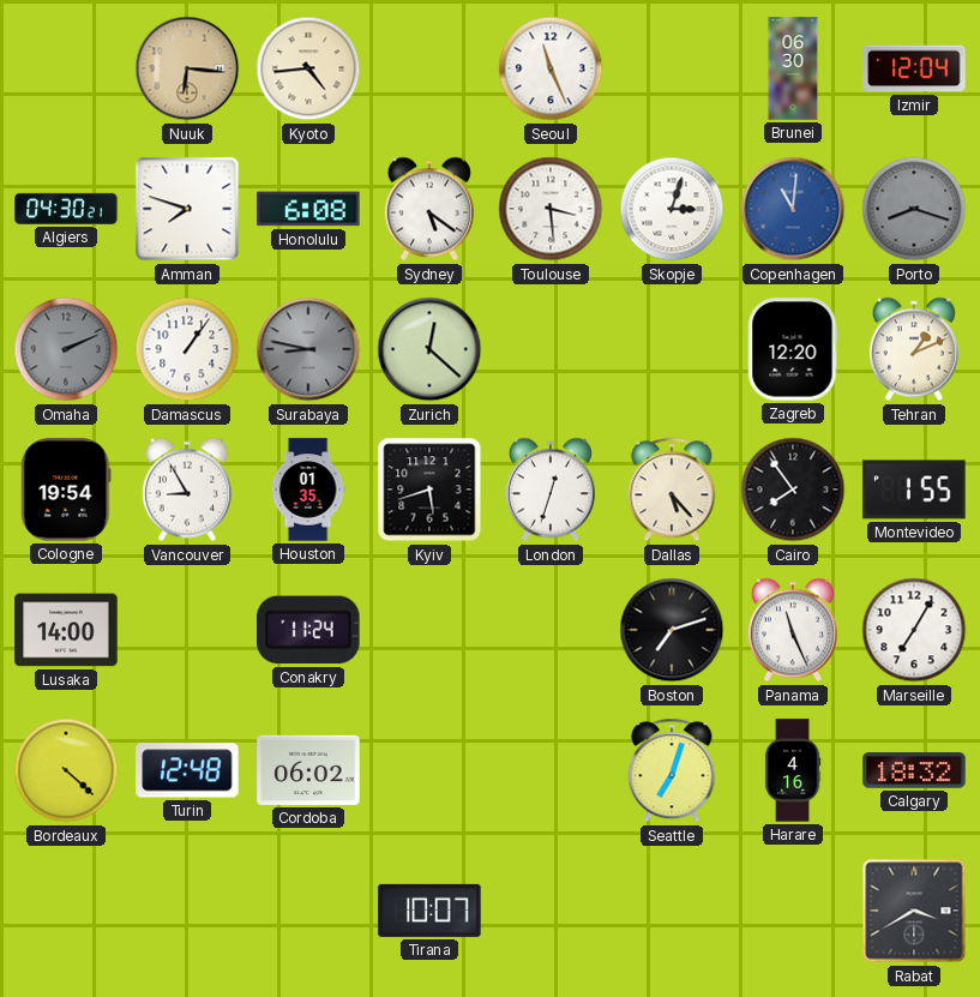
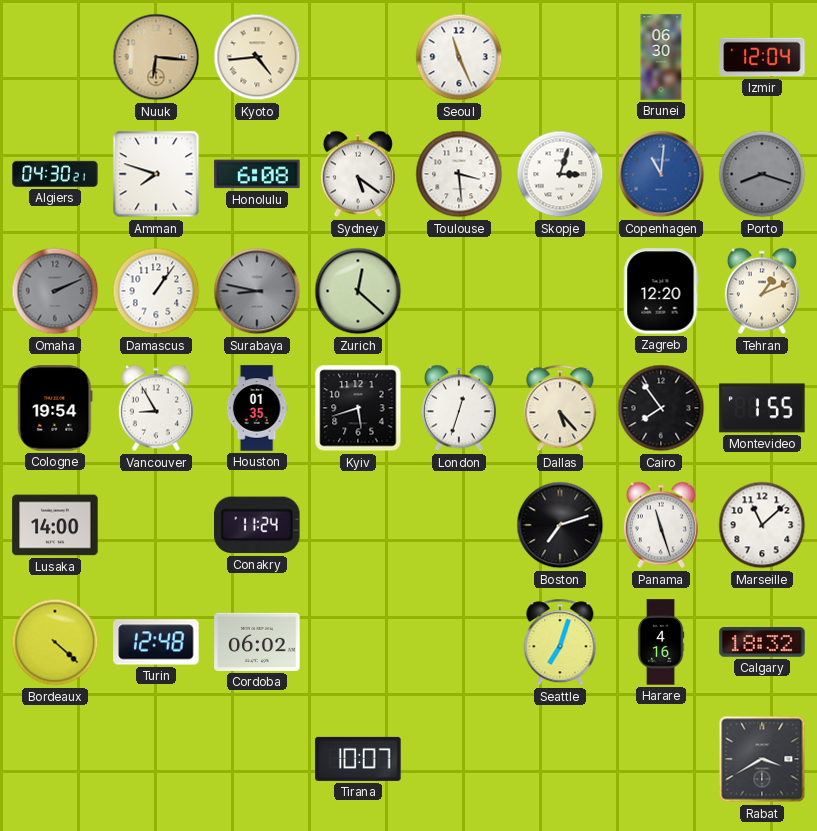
Panama: 11:26 -> 11:27
Marseille: 7:05 -> 11:08
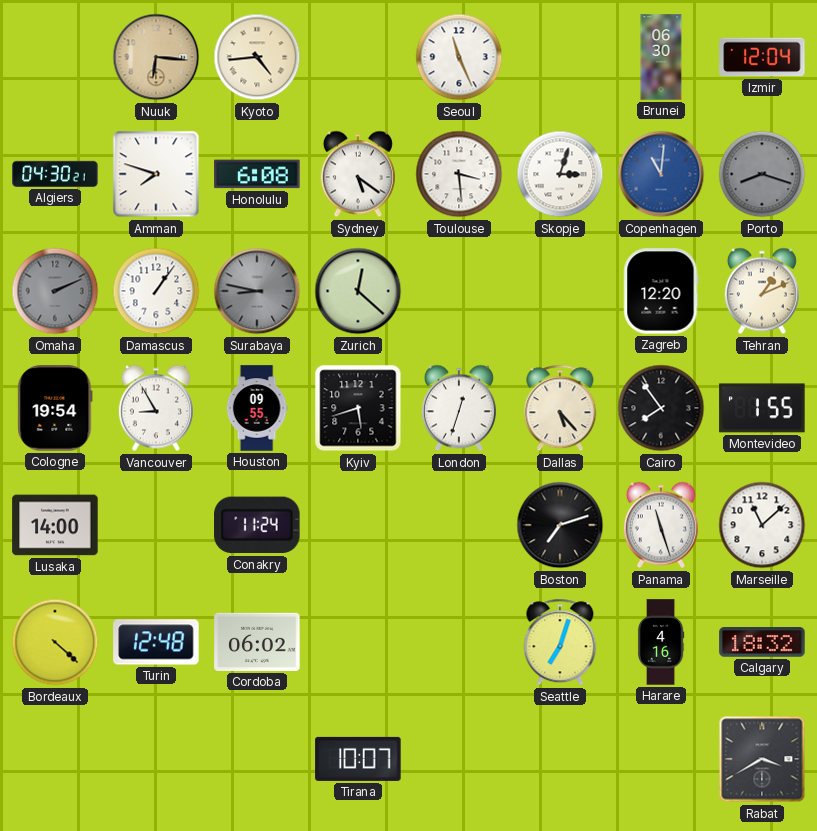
Houston: 01:35 -> 09:55
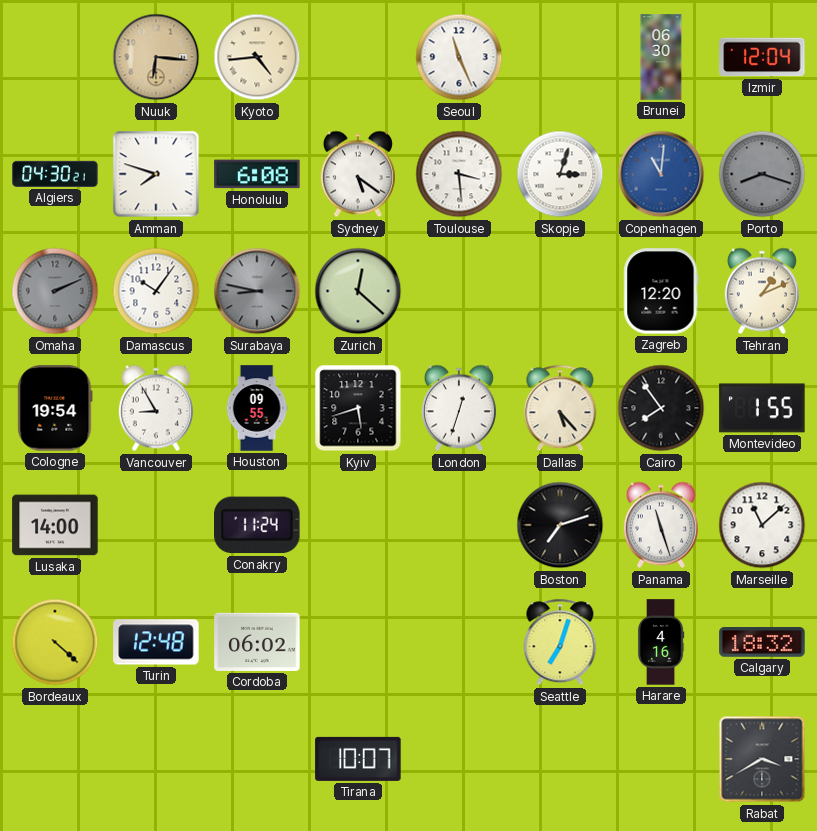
Damascus: 1:06 -> 10:06
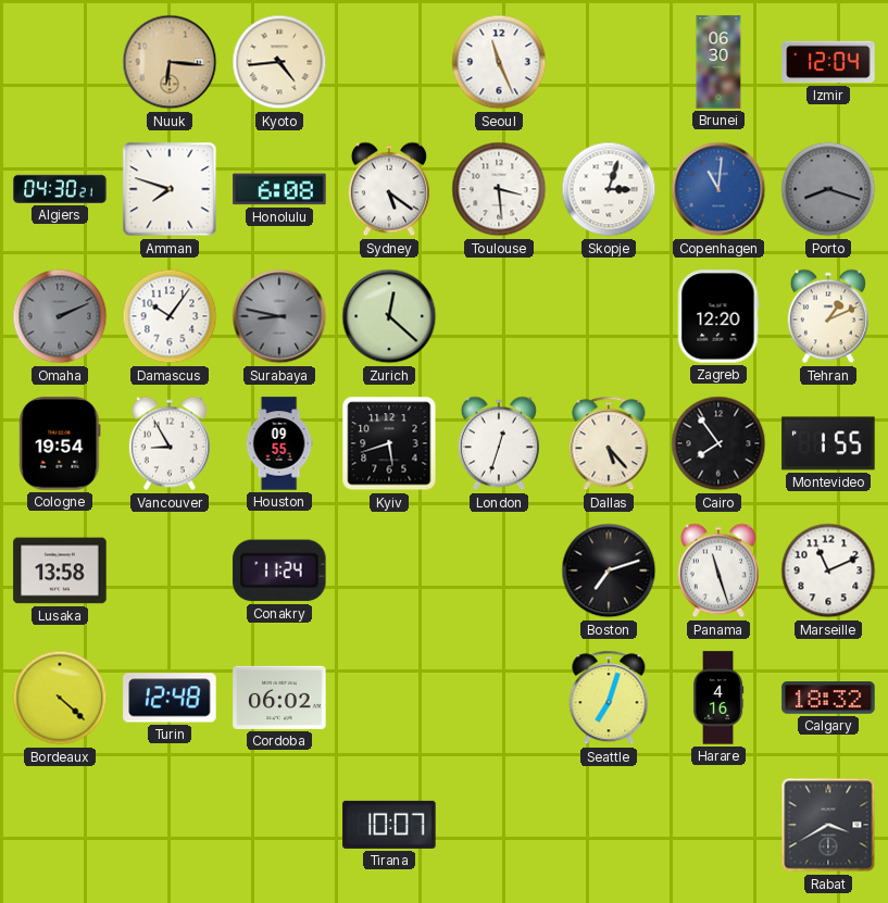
Lusaka: 14:00 -> 13:58
Marseille: 11:08 -> 11:11
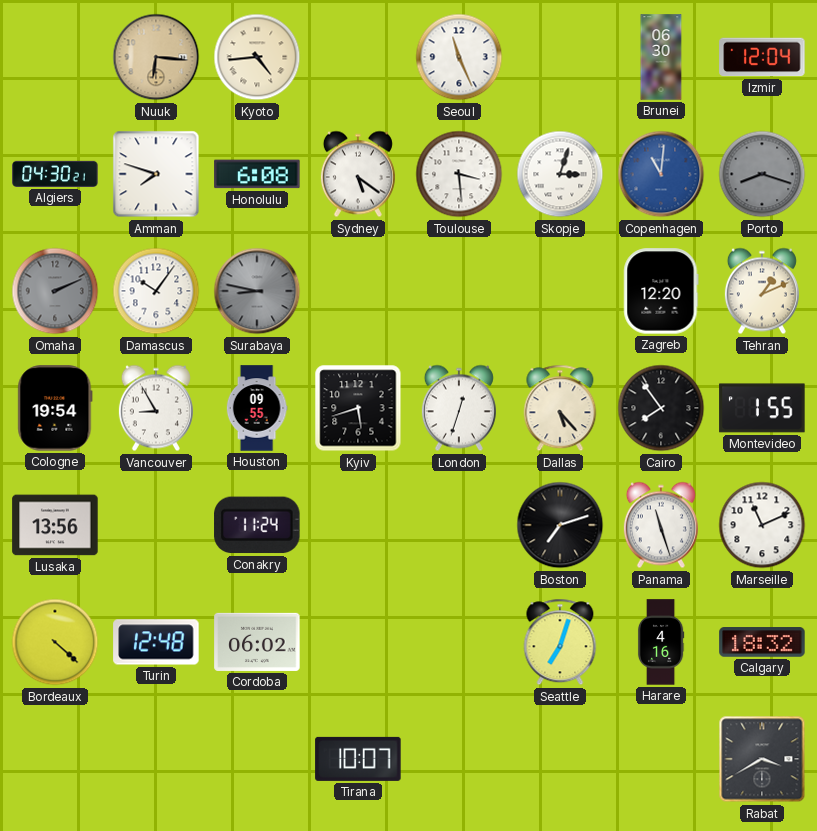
Zurich: 12:22 -> none
Lusaka: 13:58 -> 13:56
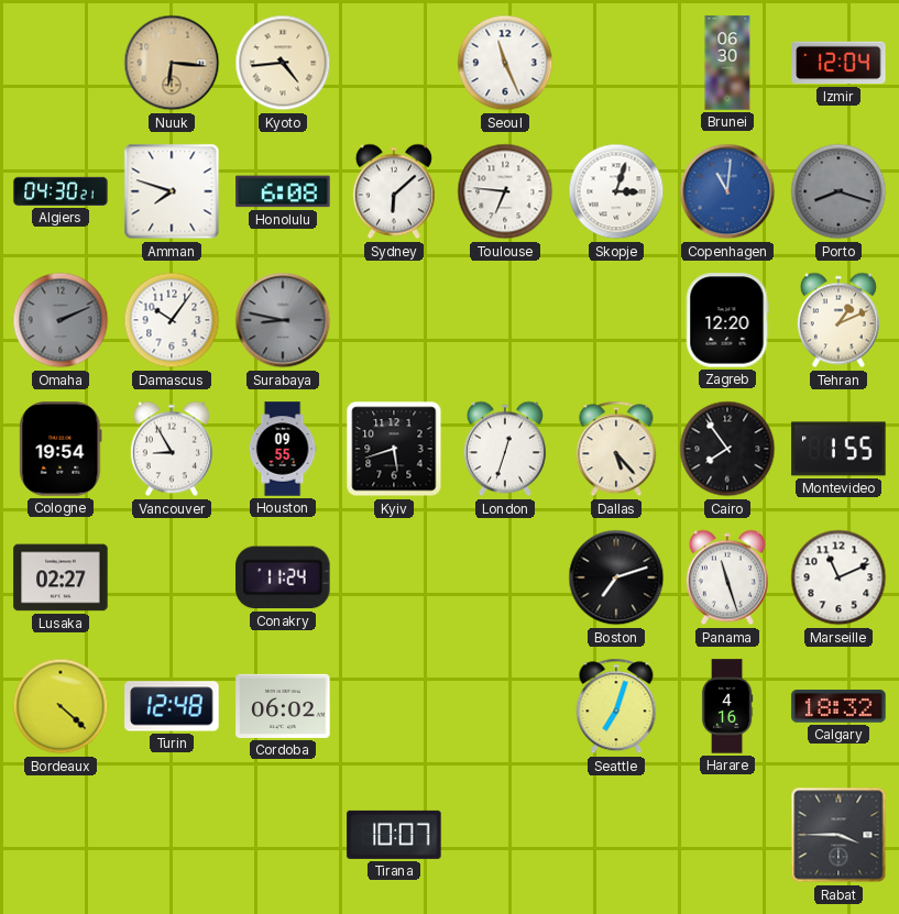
Sydney: 5:21 -> 6:08
Toulouse: 3:29 -> 6:46
Lusaka: 13:56 -> 02:27
Rabat: 3:40 -> 3:45
